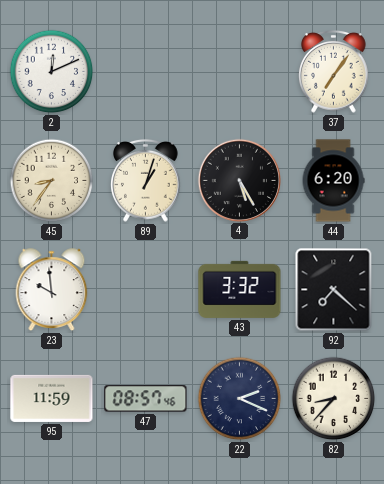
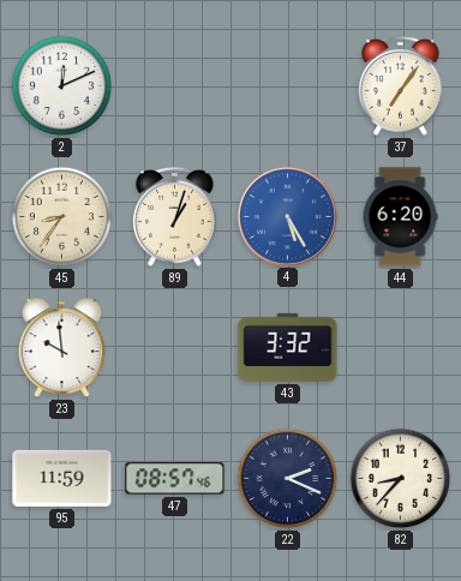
4 dial: black -> blue
92: 7:22 -> none
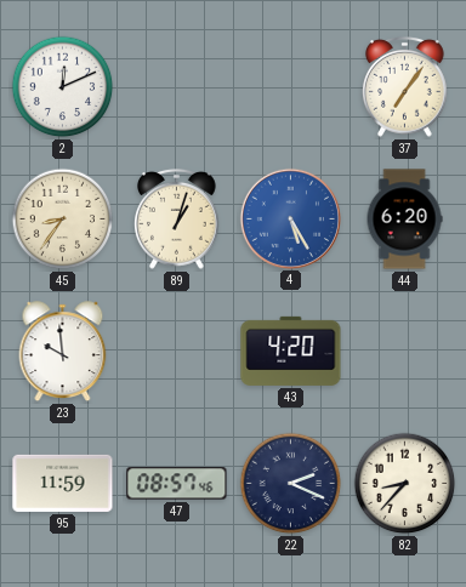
43: 3:32 -> 4:20
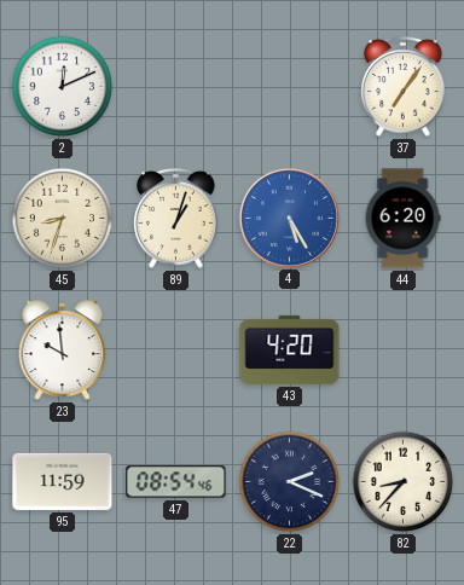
45: 8:36 -> 8:33
47: 08:57 -> 08:54
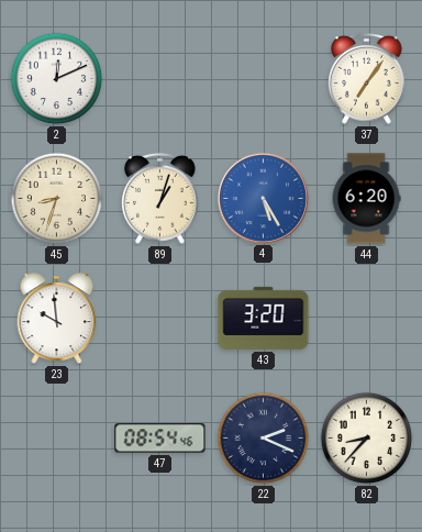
43: 4:20 -> 3:20
95: 11:59 -> none
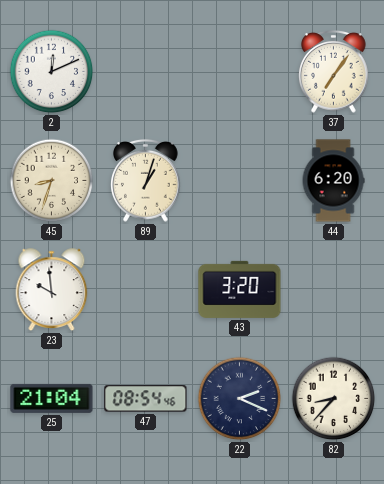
4: 5:25 -> none
25: none -> 21:04
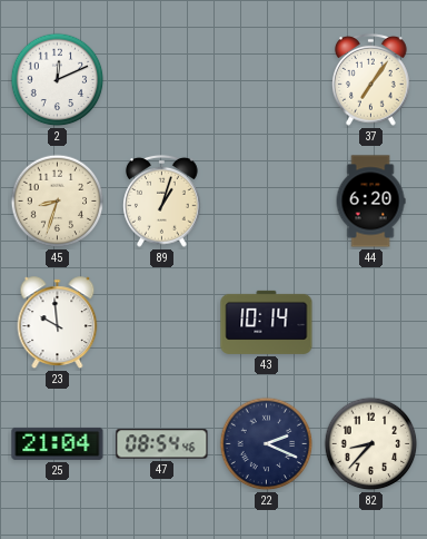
43: 3:20 -> 10:14
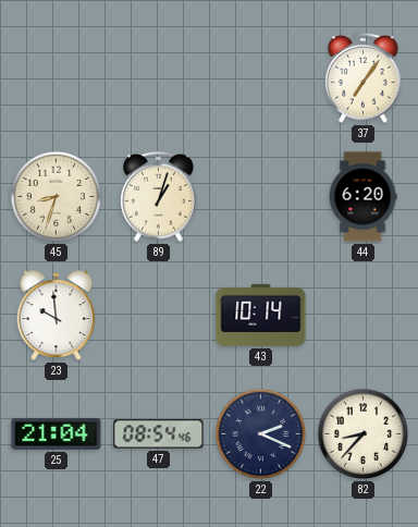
2: 12:11 -> none
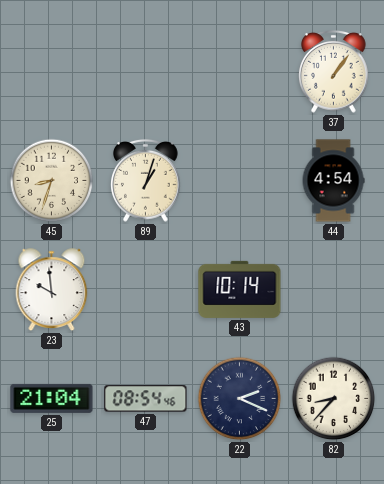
37: 7:06 -> 1:06
44: 6:20 -> 4:54
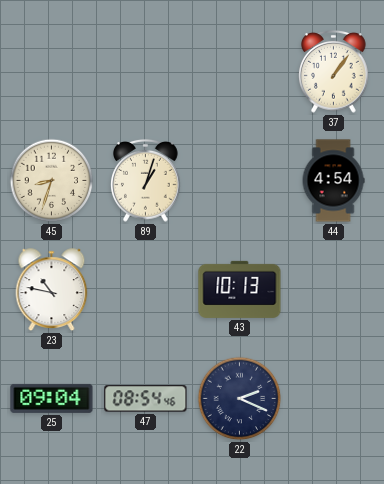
23: 9:59 -> 10:47
43: 10:14 -> 10:13
25: 21:04 -> 09:04
82: 8:37 -> none
